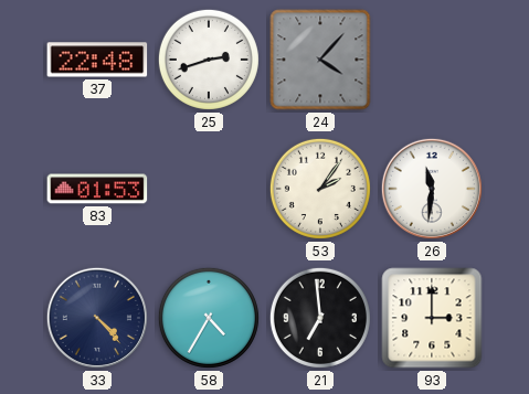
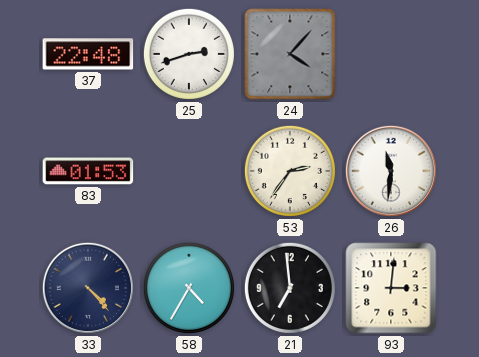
53: 2:06 -> 2:36
93: 3:00 -> 3:01
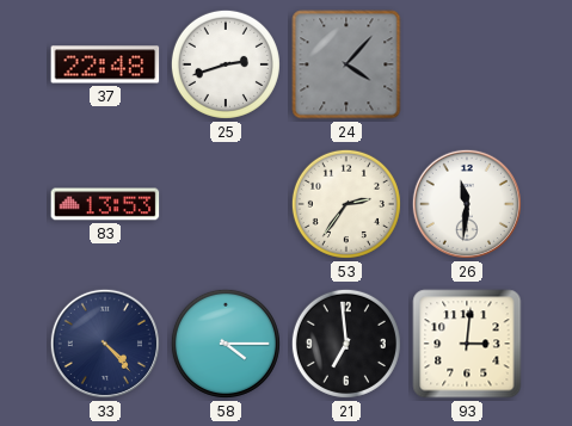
83: 01:53 -> 13:53
58: 4:35 -> 4:15
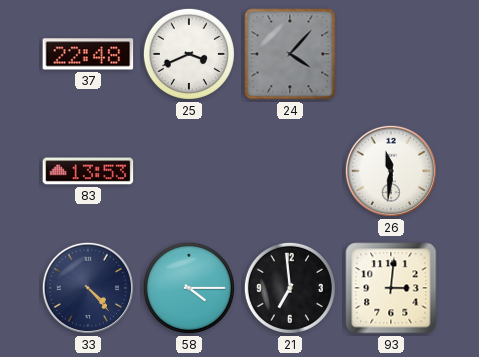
25: 2:42 -> 3:41
53: 2:36 -> none
